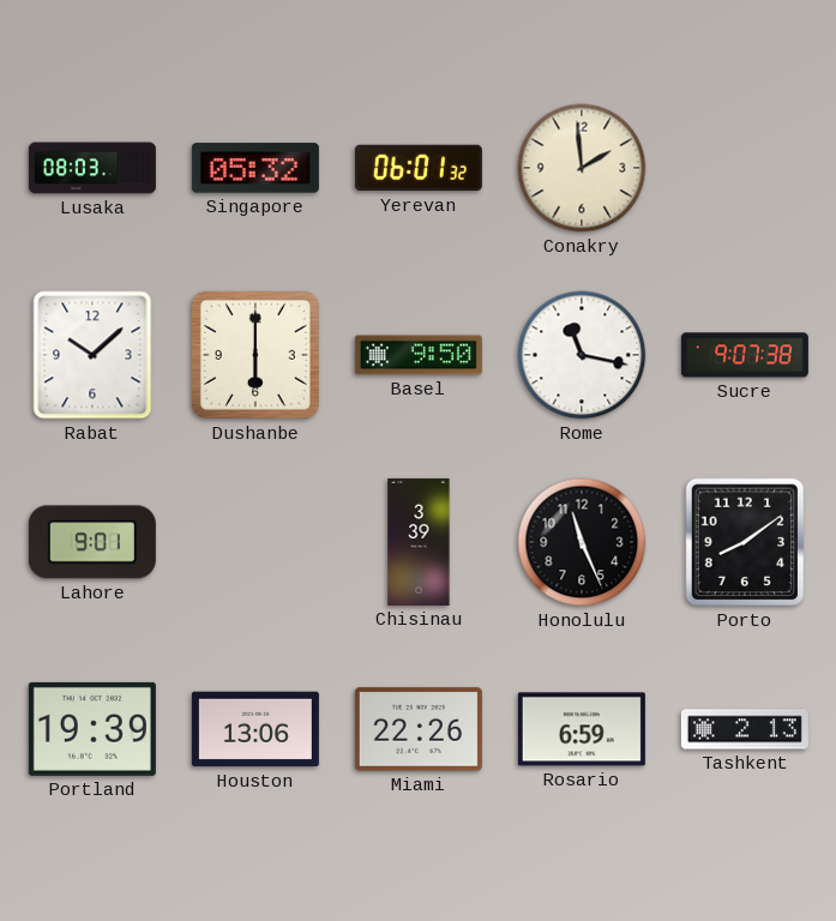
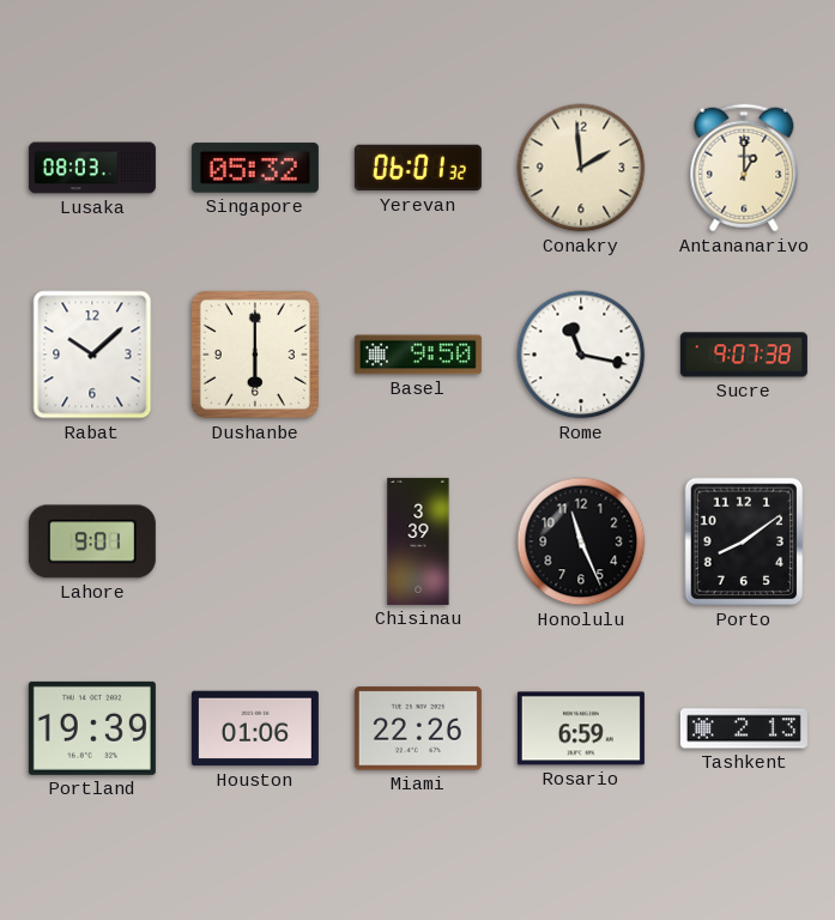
Antananarivo: none -> 1:00
Houston: 13:06 -> 01:06
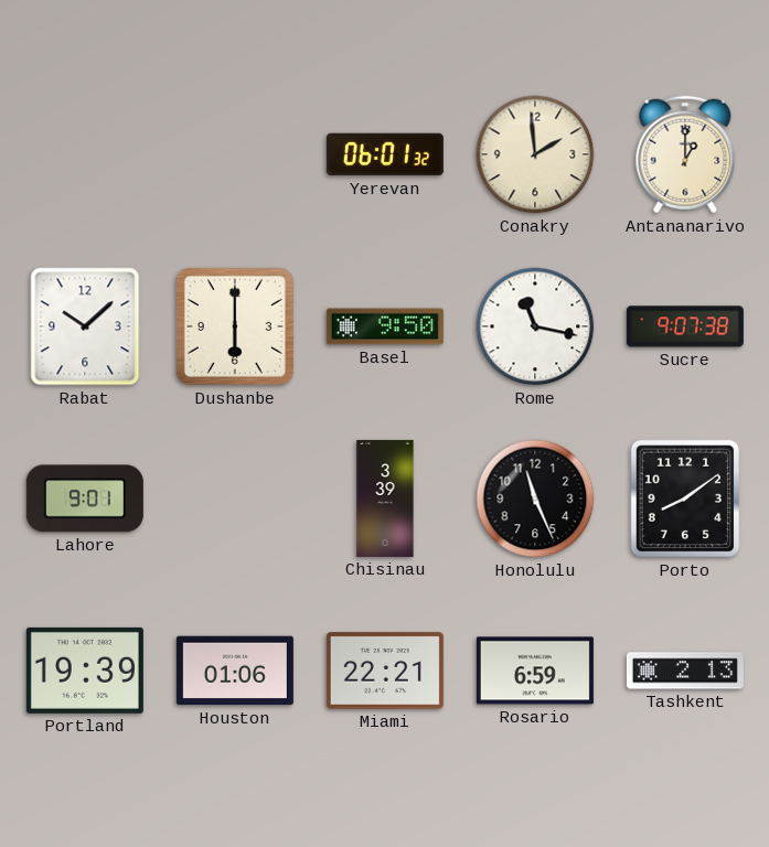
Lusaka: 08:03 -> none
Singapore: 05:32 -> none
Miami: 22:26 -> 22:21
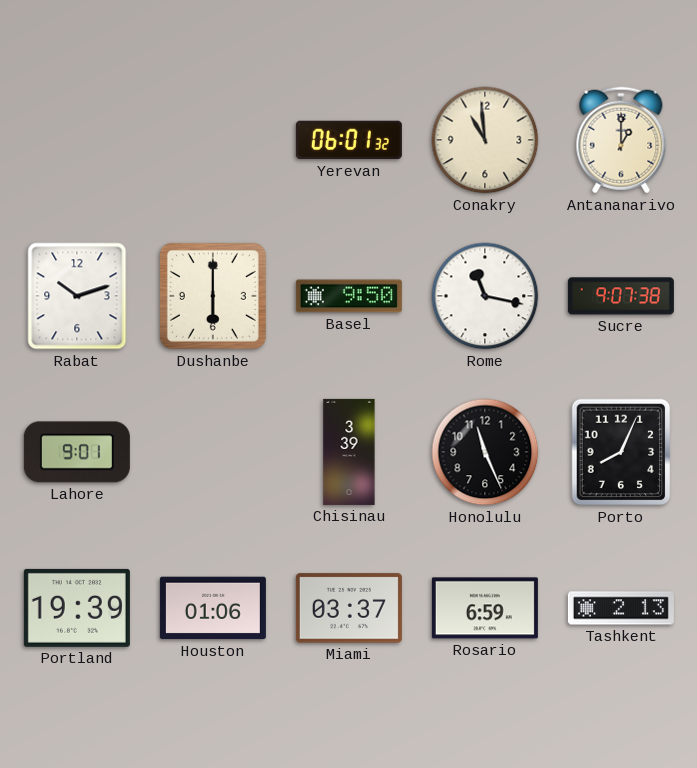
Conakry: 1:59 -> 10:59
Rabat: 10:08 -> 10:12
Porto: 8:09 -> 8:04
Miami: 22:21 -> 03:37
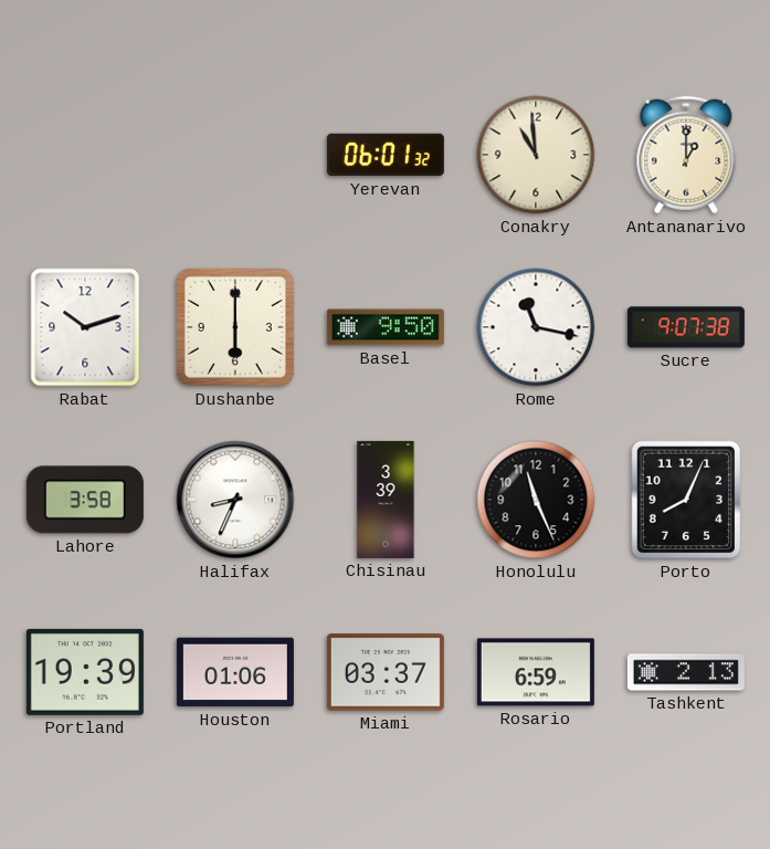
Lahore: 9:01 -> 3:58
Halifax: none -> 8:34
